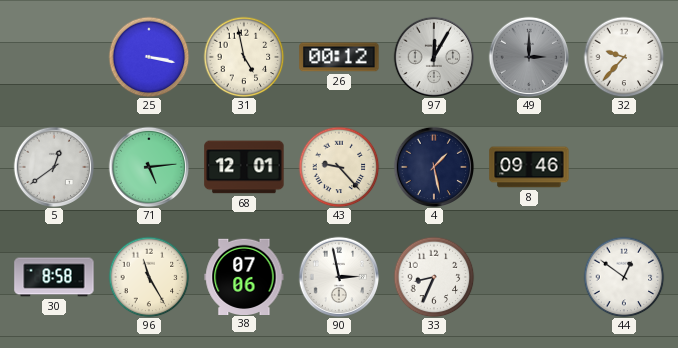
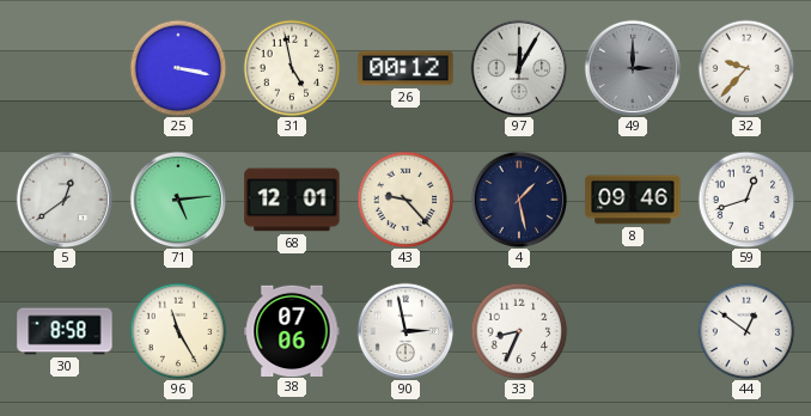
59: none -> 12:42
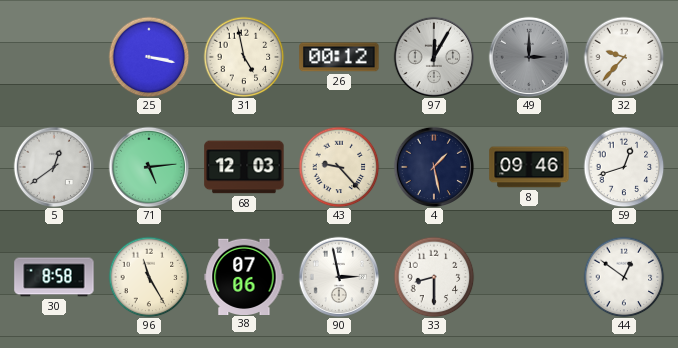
68: 12:01 -> 12:03
33: 8:34 -> 8:30
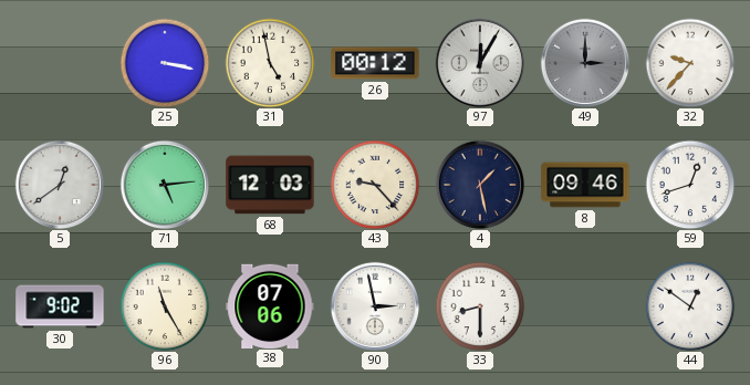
30: 8:58 -> 9:02
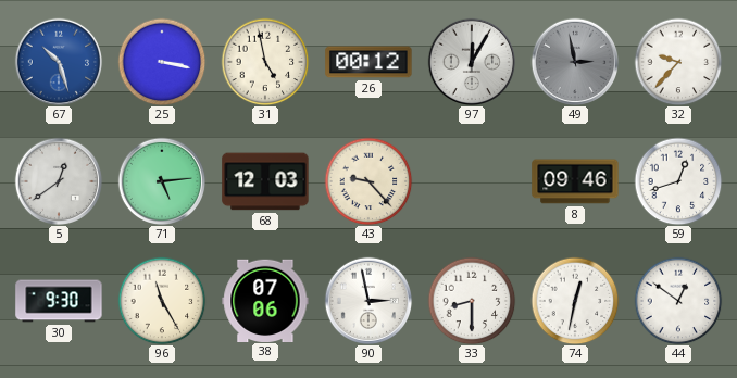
67: none -> 10:27
49: 3:00 -> 2:58
4: 1:28 -> none
30: 9:02 -> 9:30
74: none -> 12:32
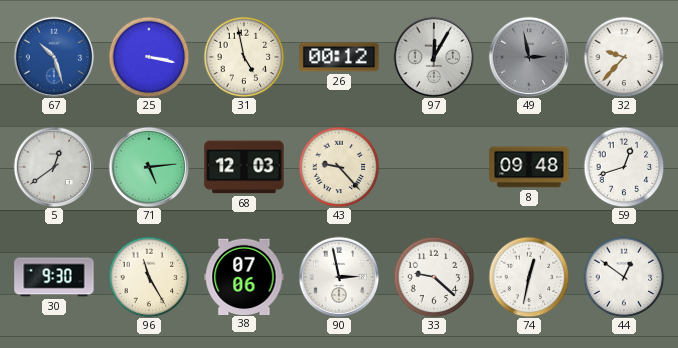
8: 09:46 -> 09:48
33: 8:30 -> 9:22
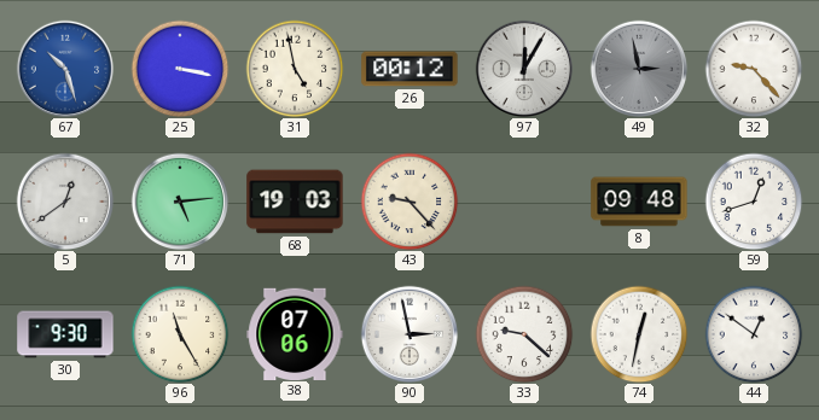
32: 9:37 -> 9:23
68: 12:03 -> 19:03
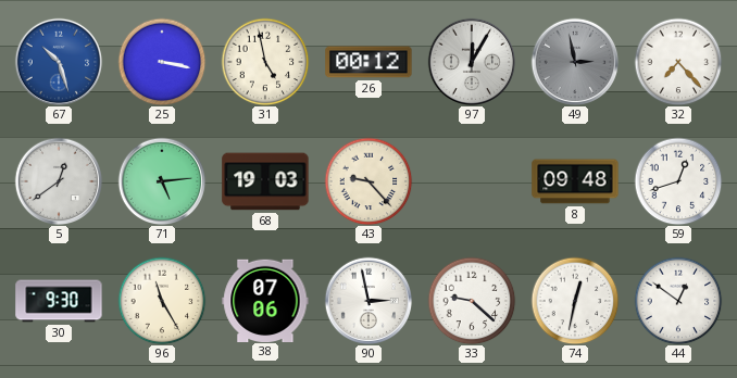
32: 9:23 -> 7:23
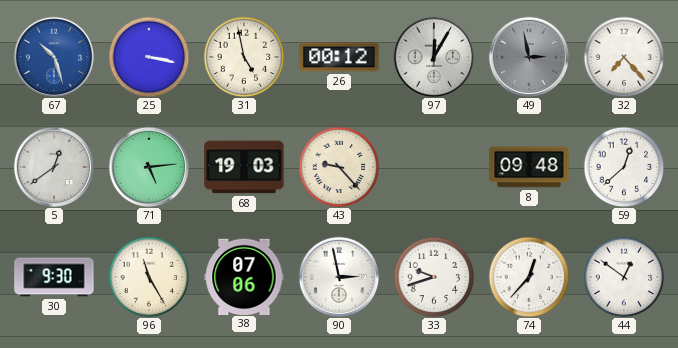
59: 12:42 -> 12:38
33: 9:22 -> 9:42
74: 12:32 -> 12:37
